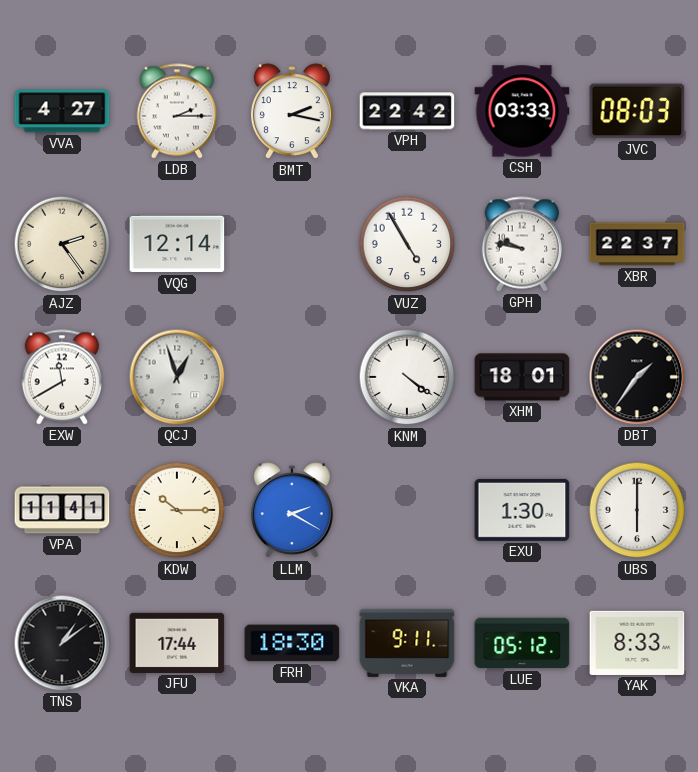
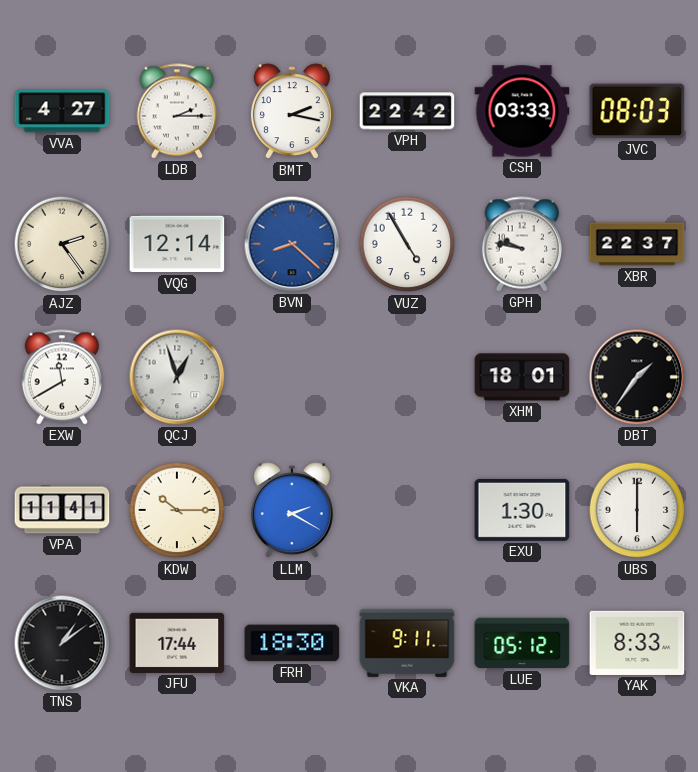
BVN: none -> 8:22
KNM: 4:21 -> none
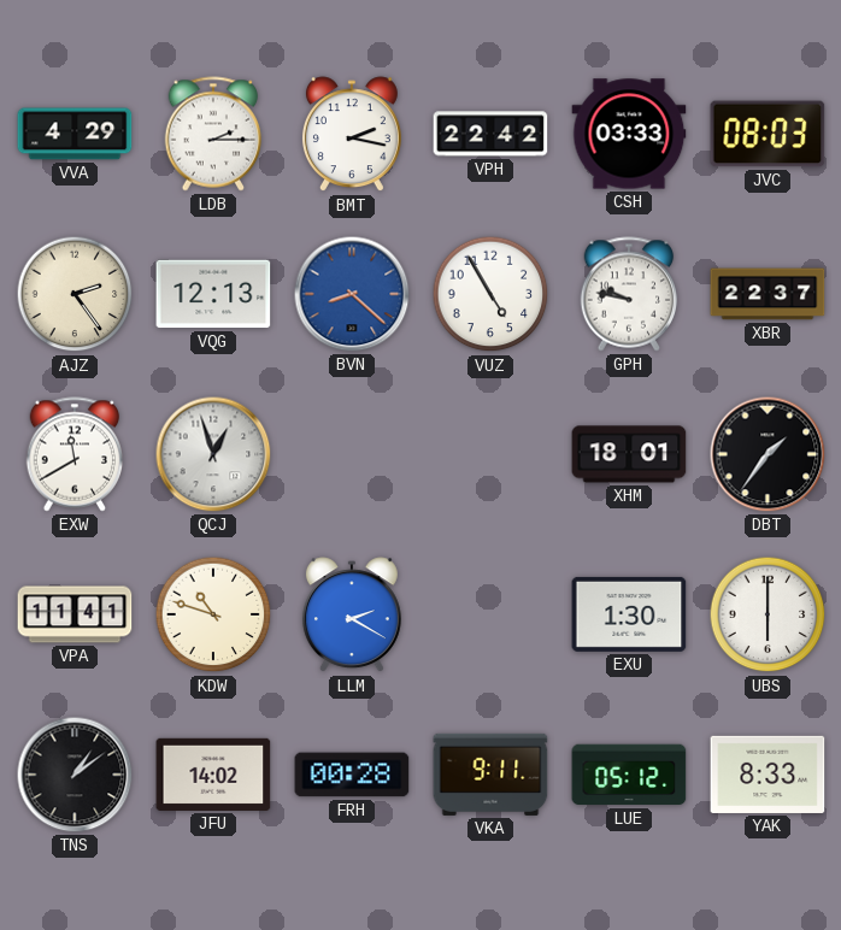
VVA: 4:27 -> 4:29
VQG: 12:14 -> 12:13
KDW: 10:15 -> 10:48
JFU: 17:44 -> 14:02
FRH: 18:30 -> 00:28
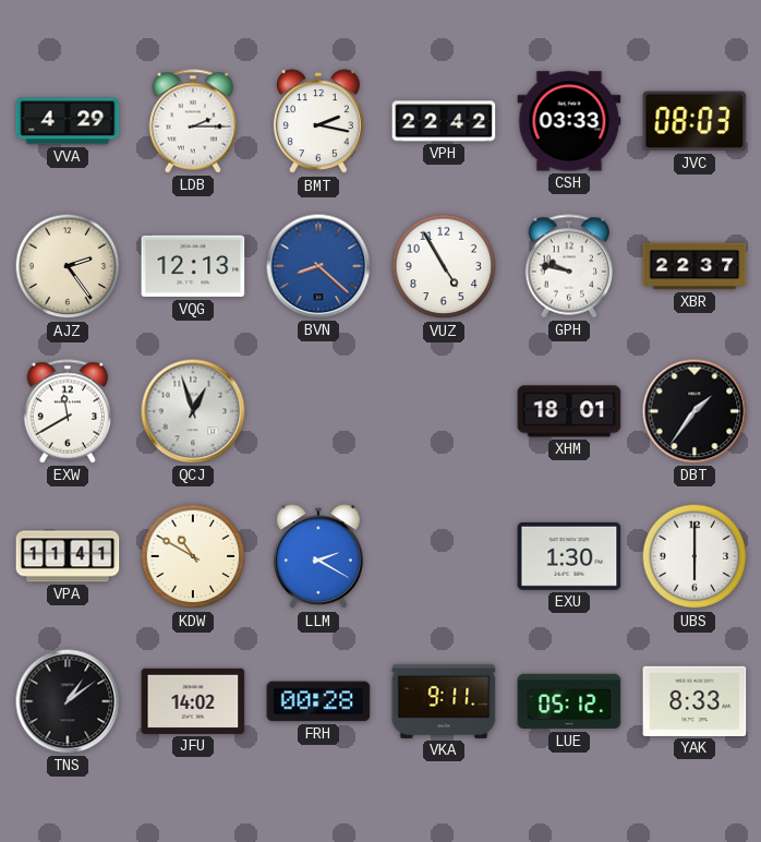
KDW: 10:48 -> 10:50
